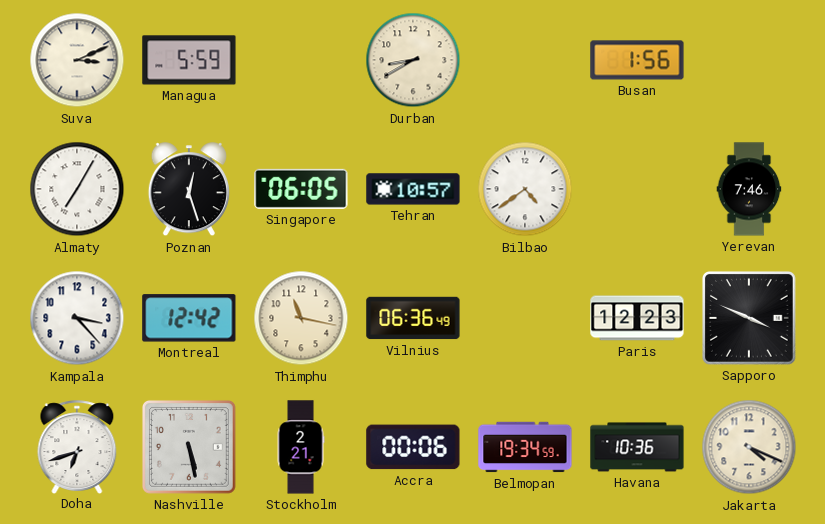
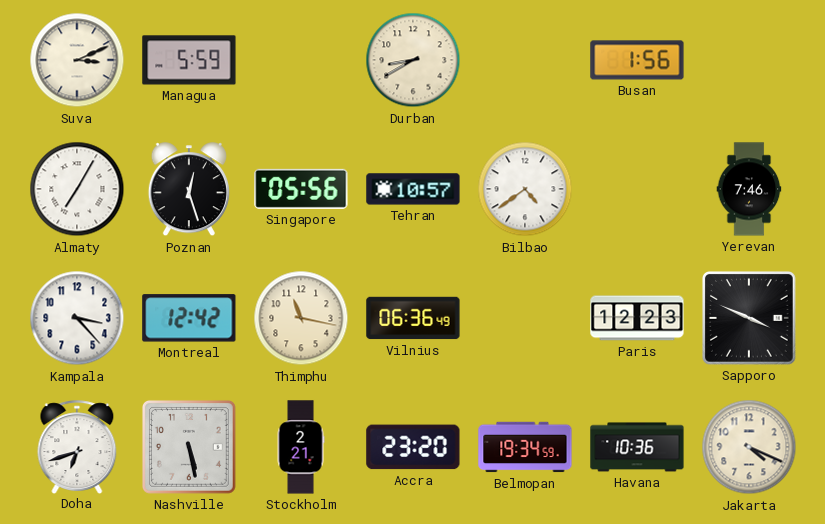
Singapore: 06:05 -> 05:56
Accra: 00:06 -> 23:20
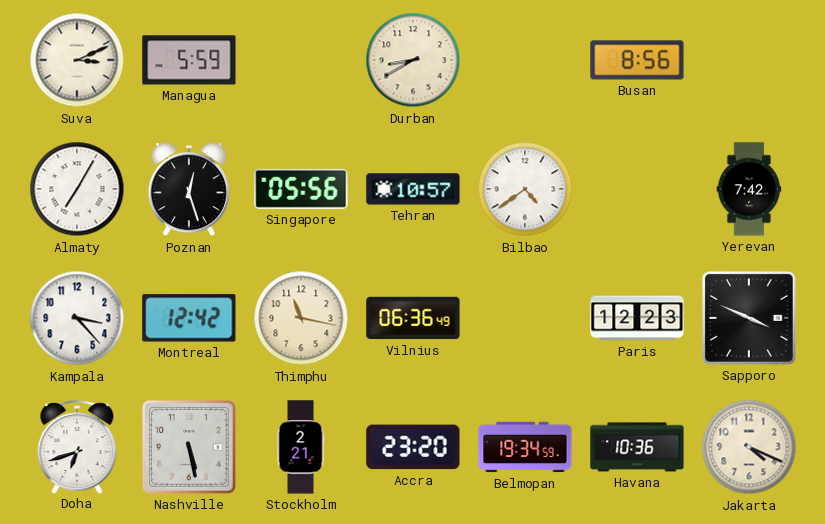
Busan: 1:56 -> 8:56
Yerevan: 7:46 -> 7:42
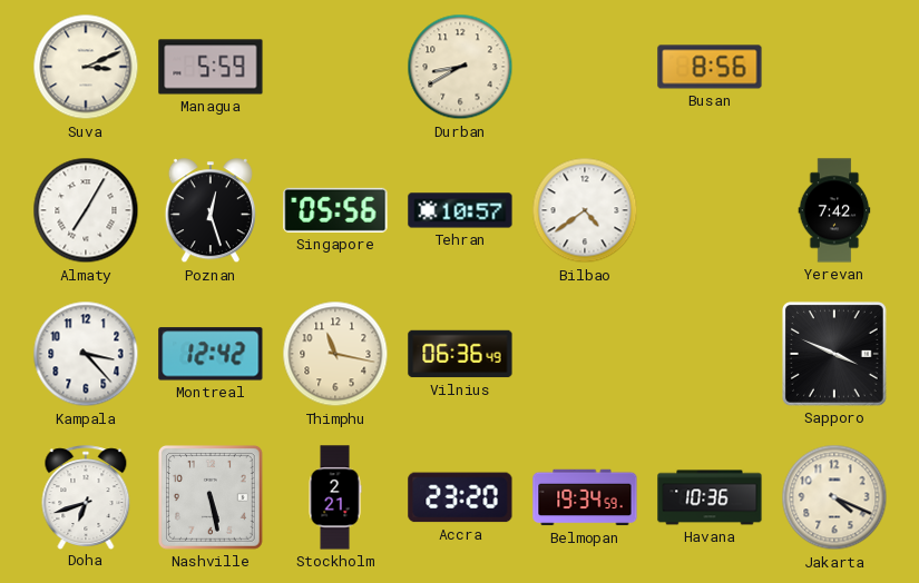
Paris: 12:23 -> none
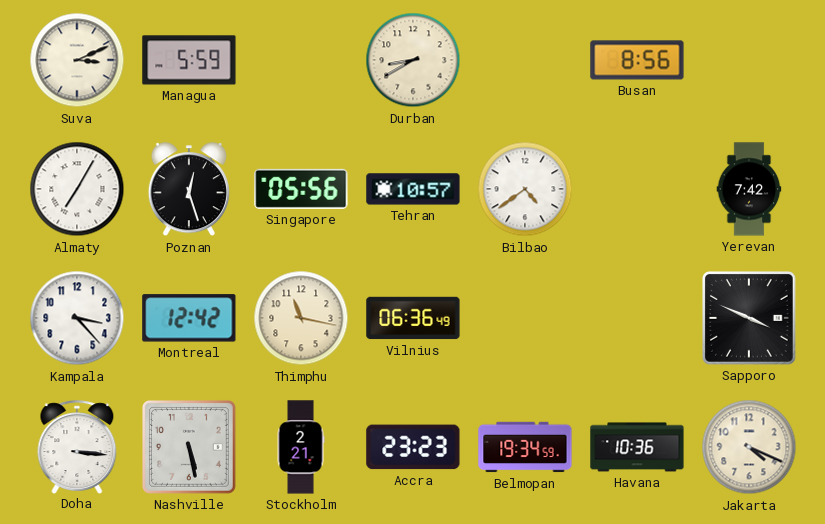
Doha: 6:42 -> 3:16
Accra: 23:20 -> 23:23
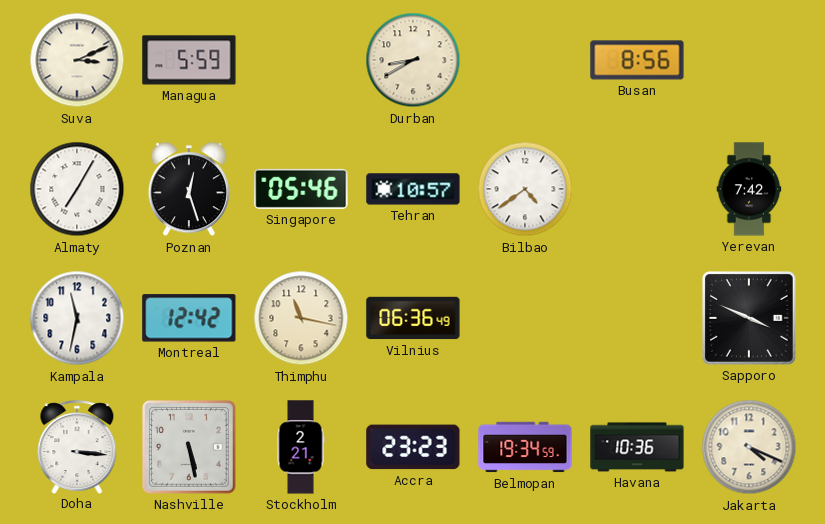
Singapore: 05:56 -> 05:46
Kampala: 3:23 -> 11:32
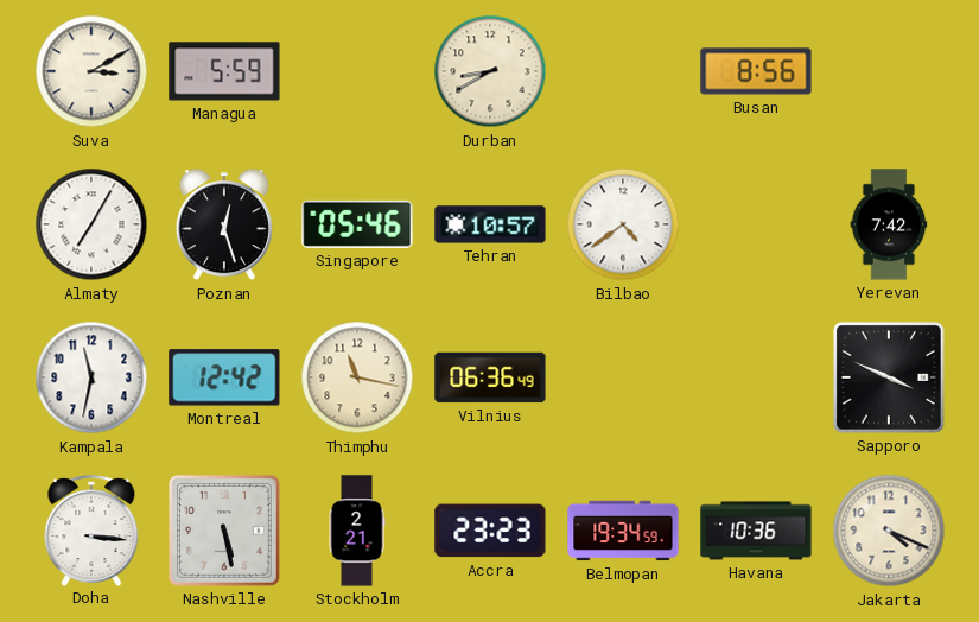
Suva: 3:11 -> 3:10
